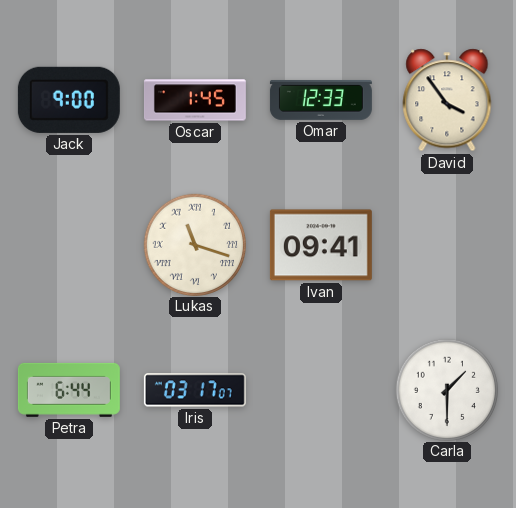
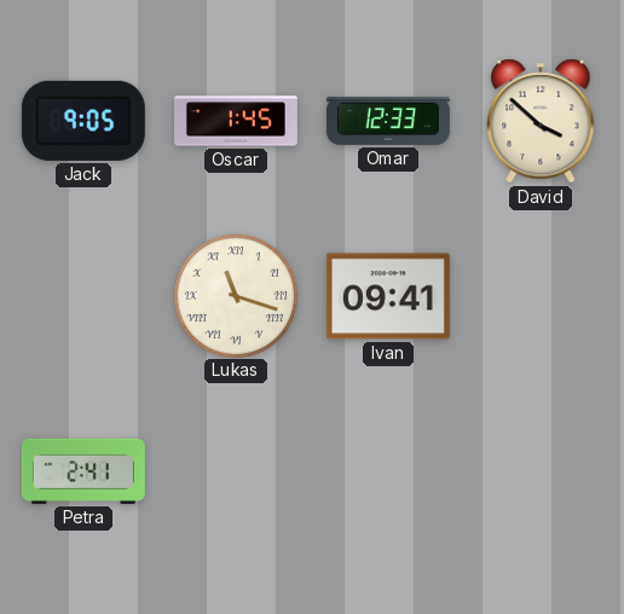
Jack: 9:00 -> 9:05
David: 3:54 -> 3:52
Petra: 6:44 -> 2:41
Iris: 03:17 -> none
Carla: 1:30 -> none
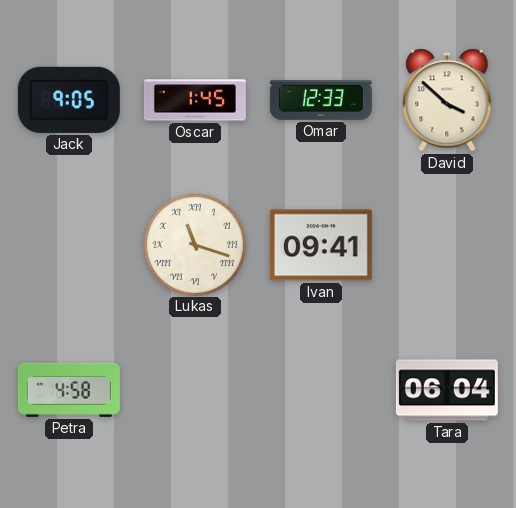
Petra: 2:41 -> 4:58
Tara: none -> 06:04
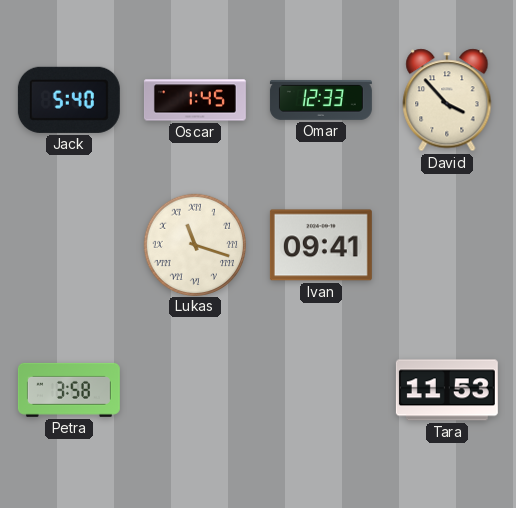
Jack: 9:05 -> 5:40
David: 3:52 -> 3:53
Petra: 4:58 -> 3:58
Tara: 06:04 -> 11:53
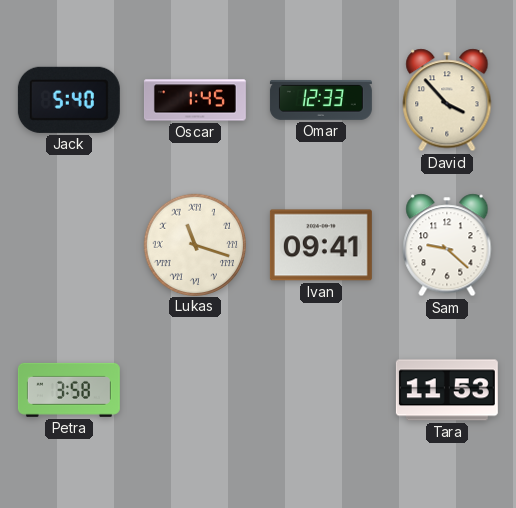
Sam: none -> 9:22
